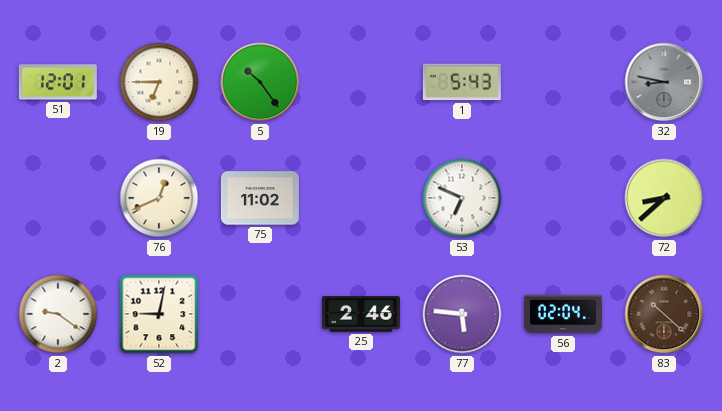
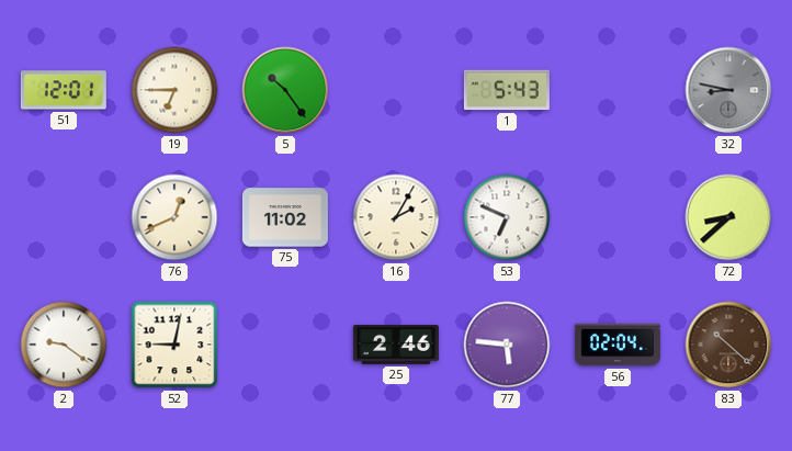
16: none -> 2:05
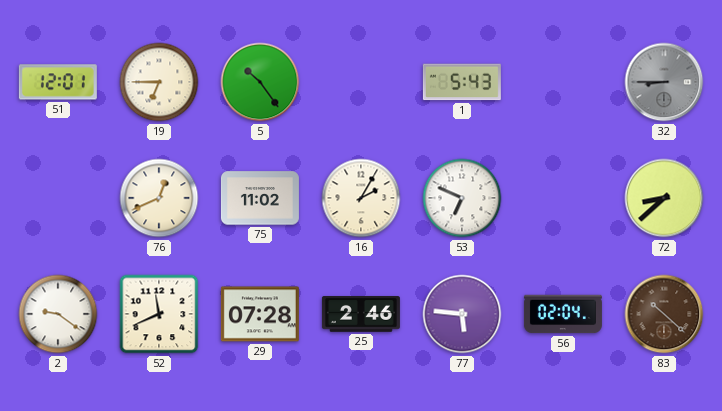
32: 8:47 -> 8:45
52: 9:02 -> 11:41
29: none -> 07:28
